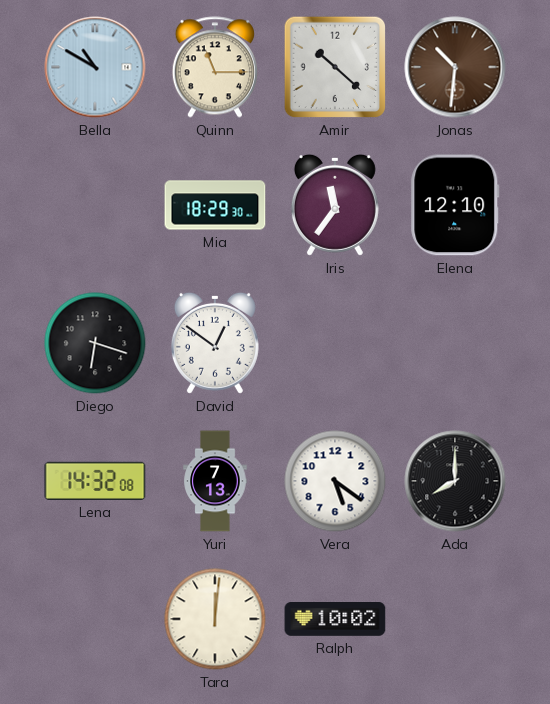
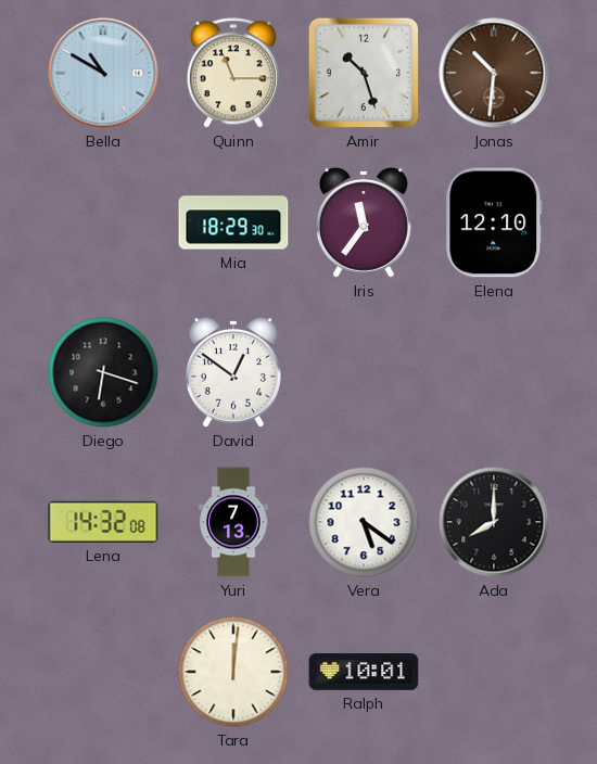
Amir: 10:22 -> 10:27
Ralph: 10:02 -> 10:01
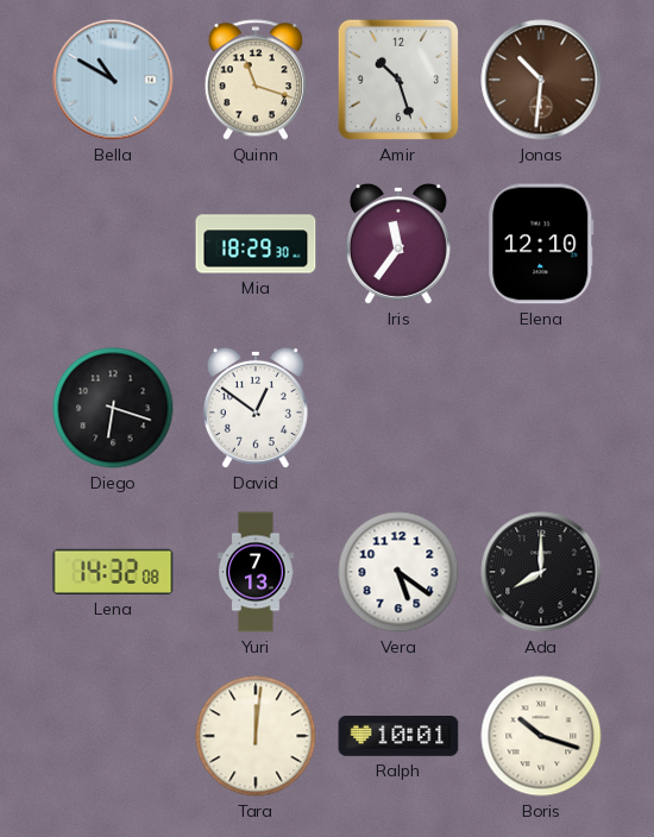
Quinn: 11:15 -> 11:18
Boris: none -> 10:18
